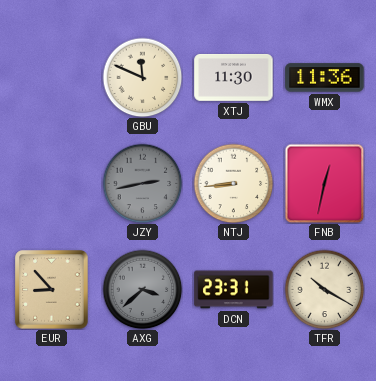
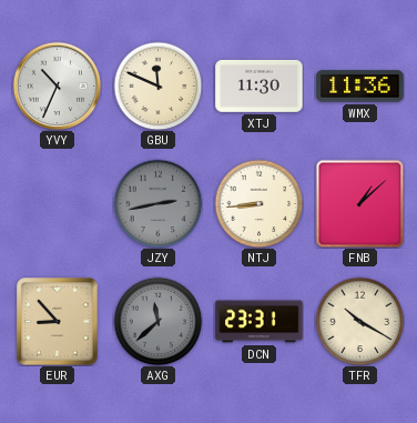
YVY: none -> 10:34
FNB: 12:32 -> 1:08
AXG: 3:38 -> 11:38
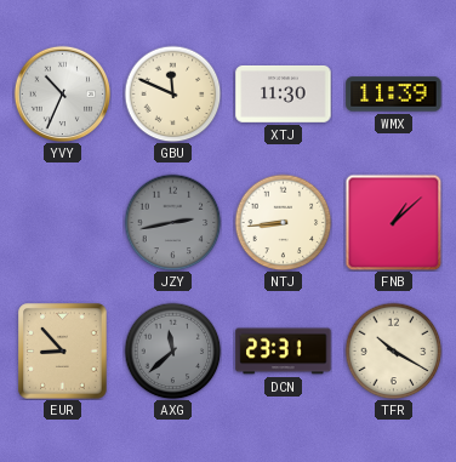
WMX: 11:36 -> 11:39
